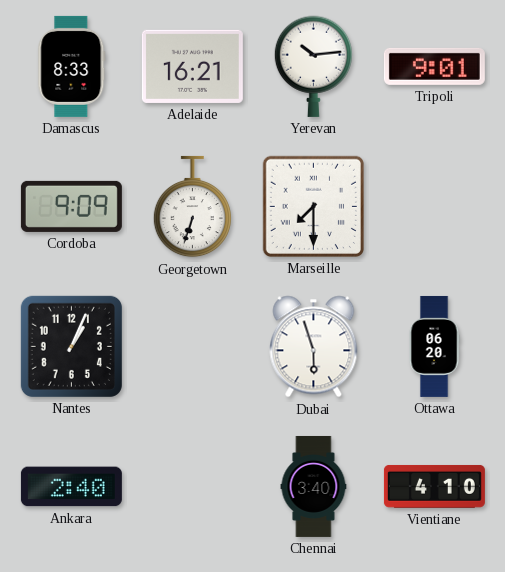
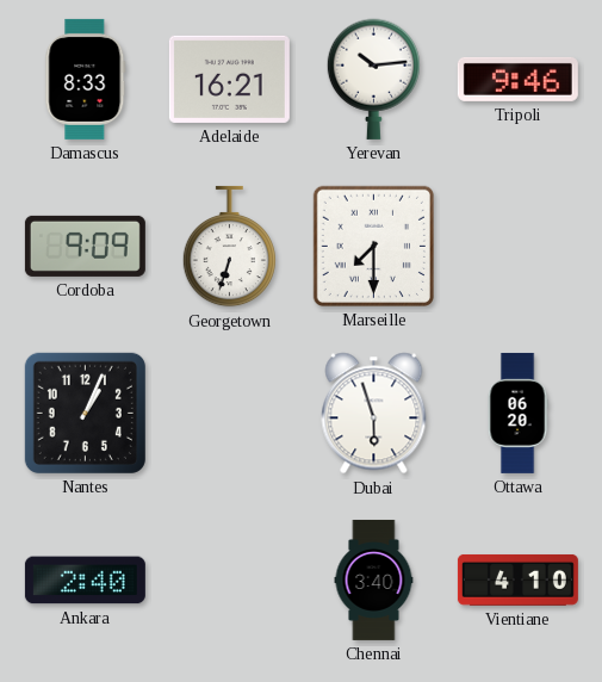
Tripoli: 9:01 -> 9:46
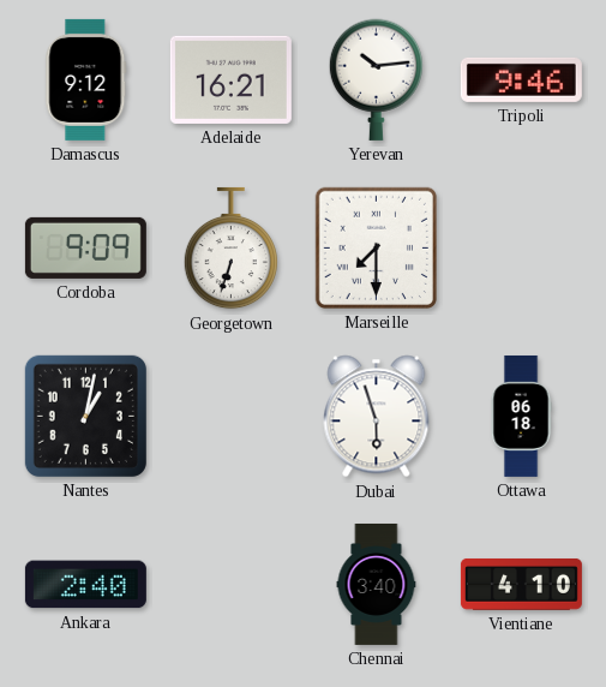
Damascus: 8:33 -> 9:12
Nantes: 1:04 -> 1:02
Ottawa: 06:20 -> 06:18
